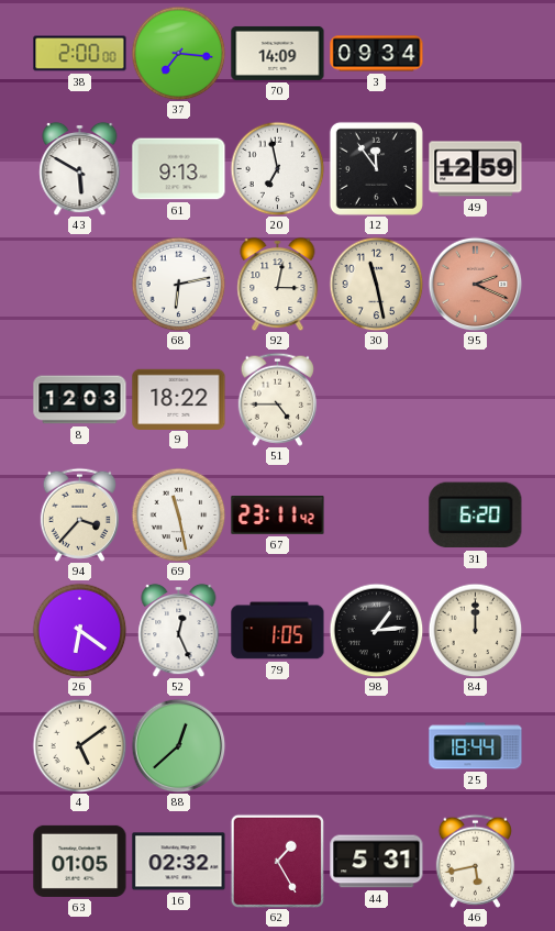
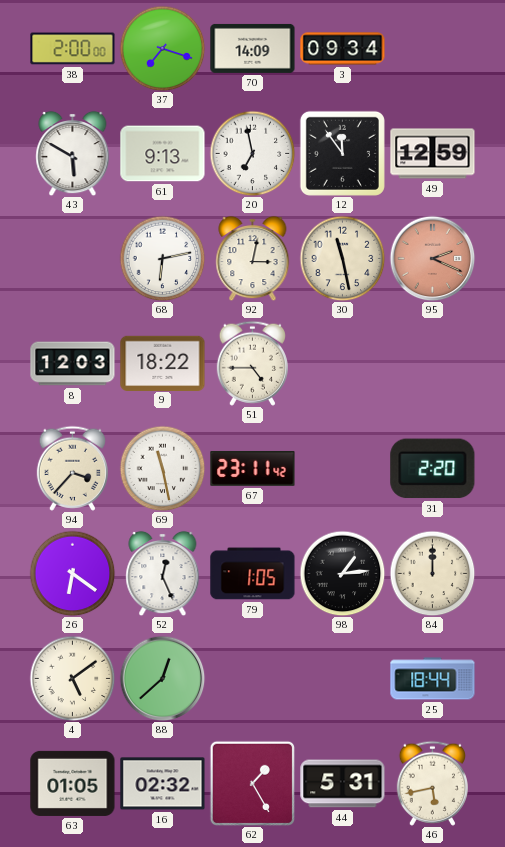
37: 7:16 -> 7:18
31: 6:20 -> 2:20
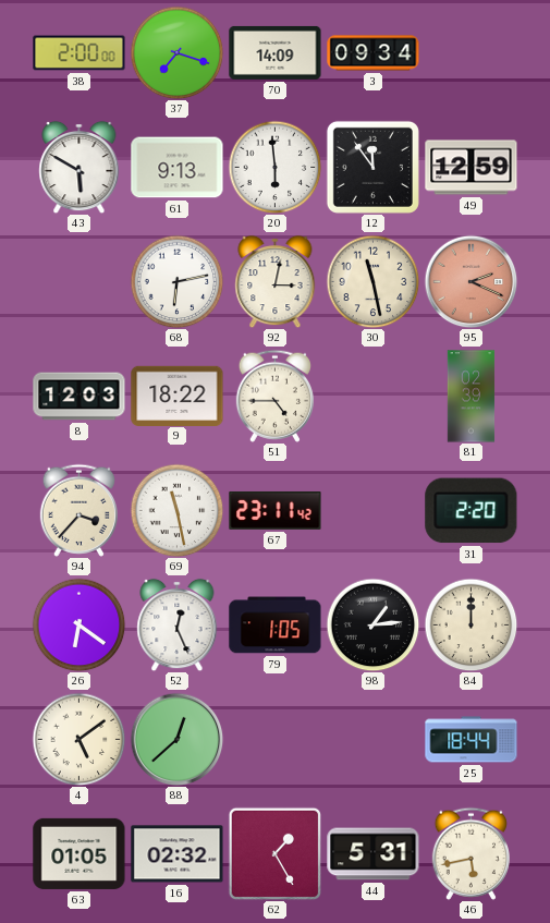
20: 6:58 -> 5:59
81: none -> 02:39
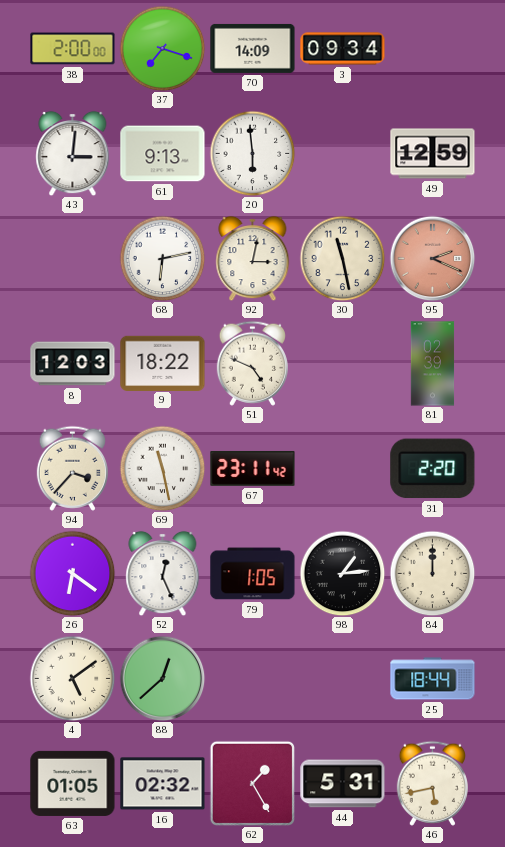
43: 5:50 -> 3:01
12: 11:54 -> none
51: 4:45 -> 4:49
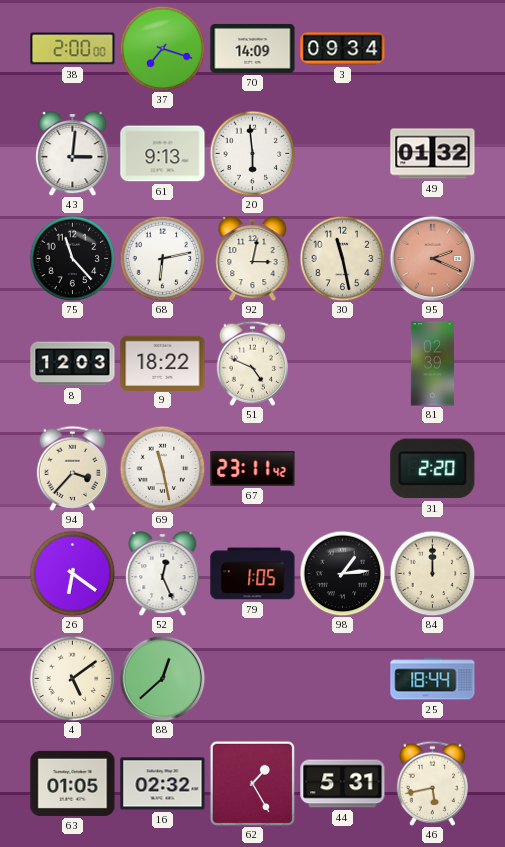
49: 12:59 -> 01:32
75: none -> 11:23
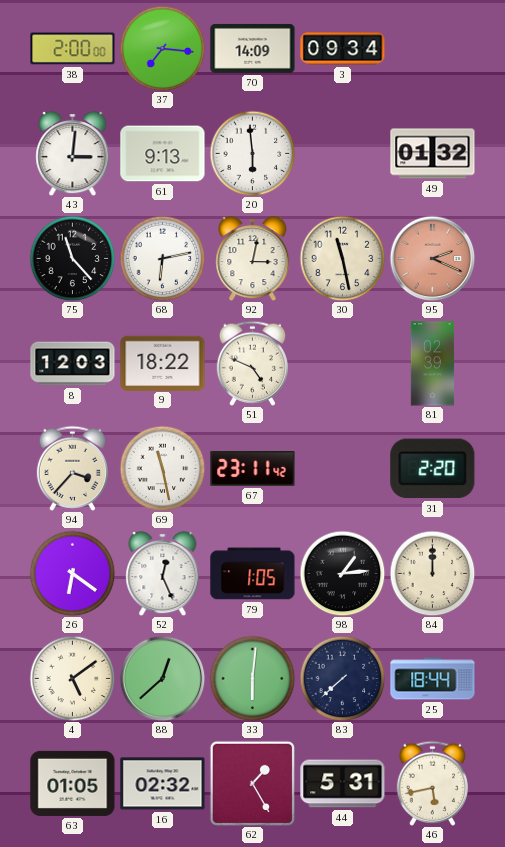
37: 7:18 -> 7:16
33: none -> 6:01
83: none -> 7:38
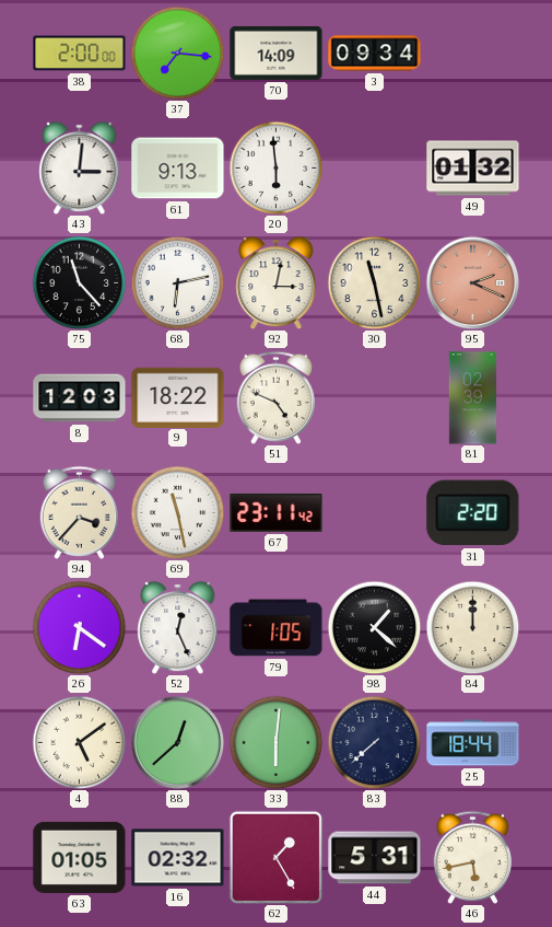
98: 1:14 -> 1:22
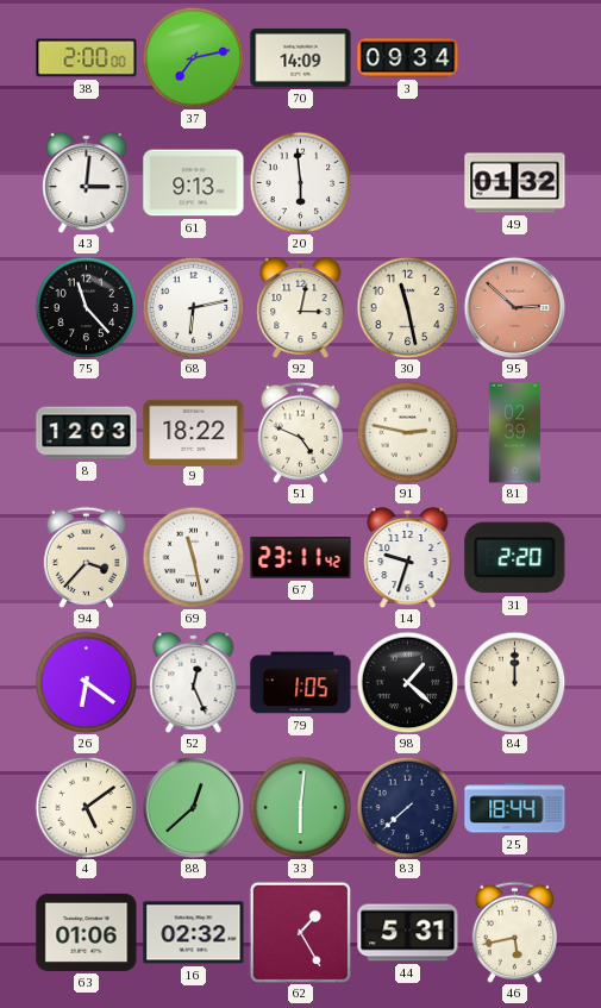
37: 7:16 -> 7:13
95: 2:19 -> 2:52
91: none -> 2:47
14: none -> 9:33
63: 01:05 -> 01:06
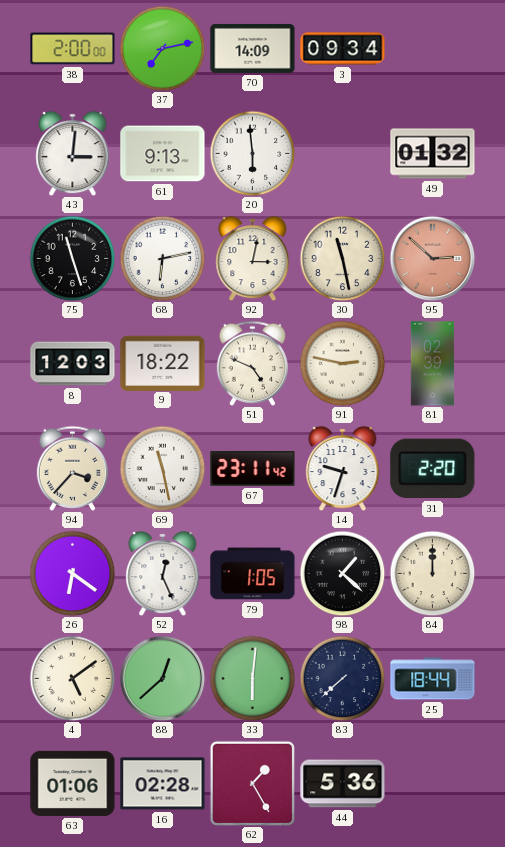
75: 11:23 -> 11:27
16: 02:32 -> 02:28
44: 5:31 -> 5:36
46: 5:43 -> none
